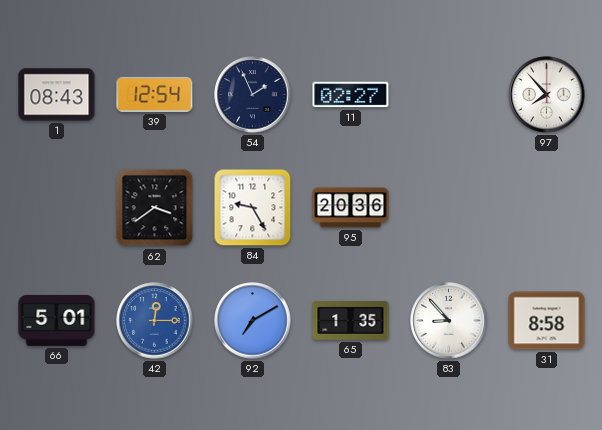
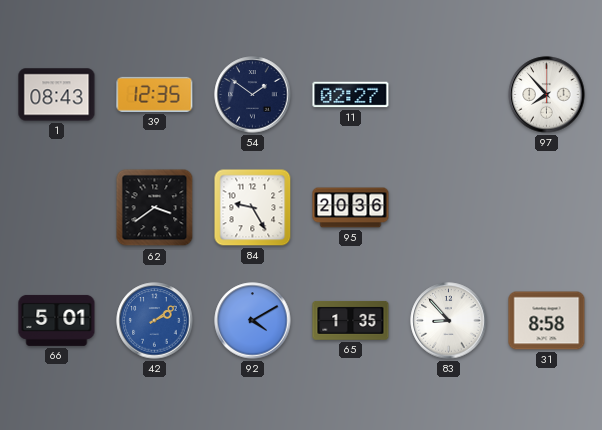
39: 12:54 -> 12:35
54: 1:56 -> 1:51
42: 12:15 -> 2:09
92: 7:10 -> 4:10
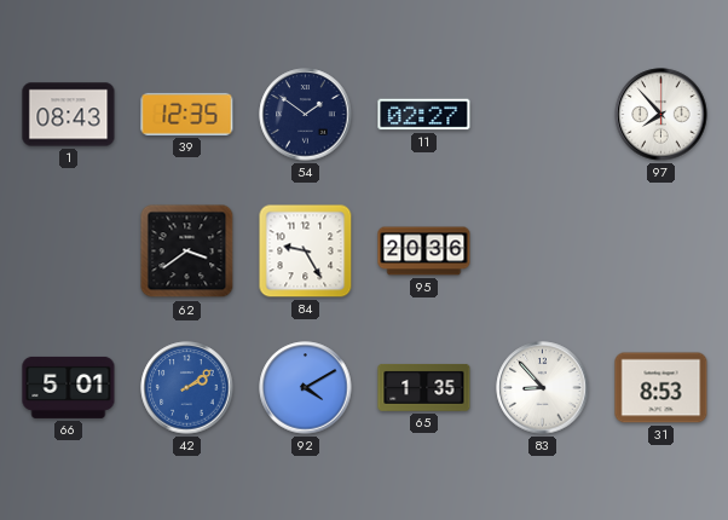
31: 8:58 -> 8:53
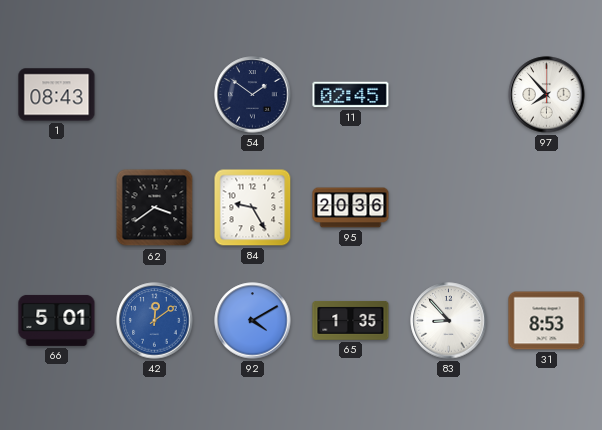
39: 12:35 -> none
11: 02:27 -> 02:45
42: 2:09 -> 12:09
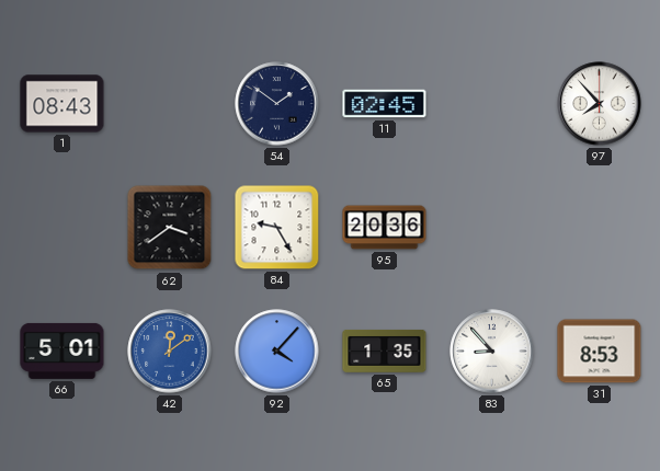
92: 4:10 -> 4:07
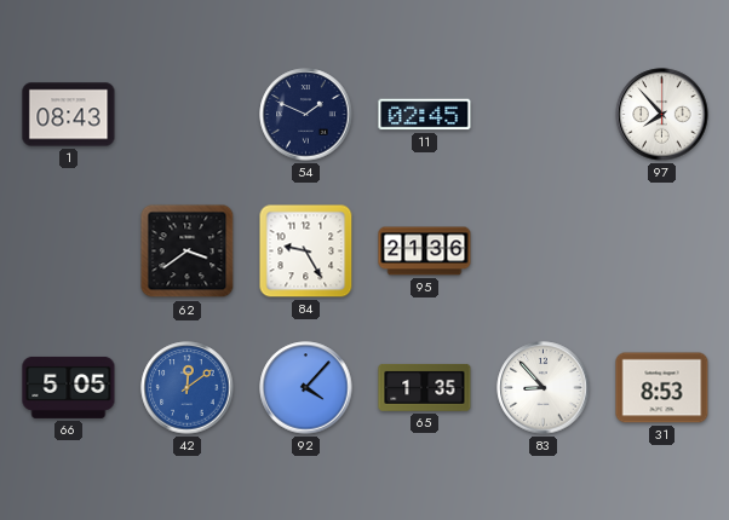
54: 1:51 -> 1:49
95: 20:36 -> 21:36
66: 5:01 -> 5:05
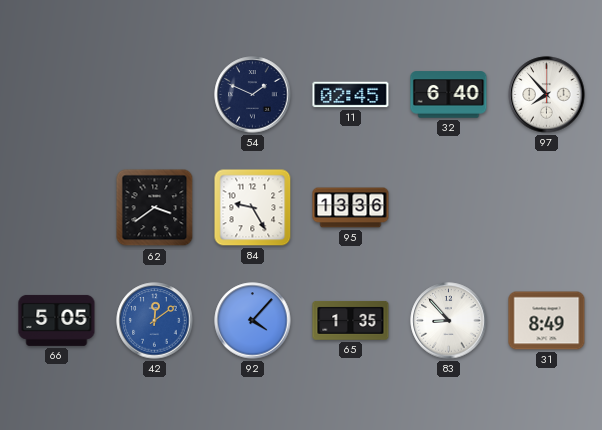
1: 08:43 -> none
32: none -> 6:40
95: 21:36 -> 13:36
31: 8:53 -> 8:49
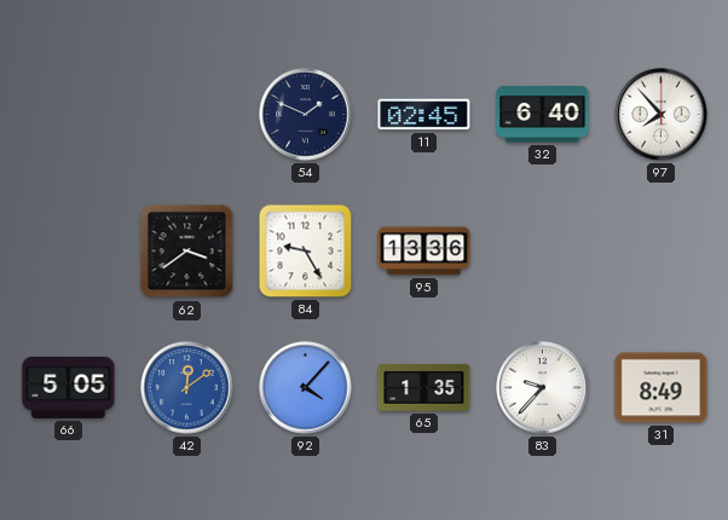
83: 8:53 -> 9:37
